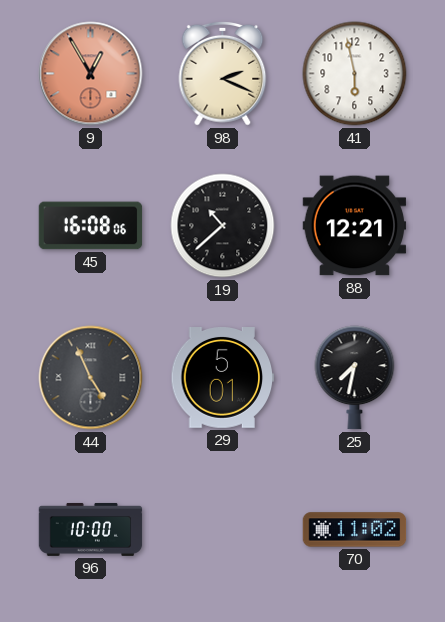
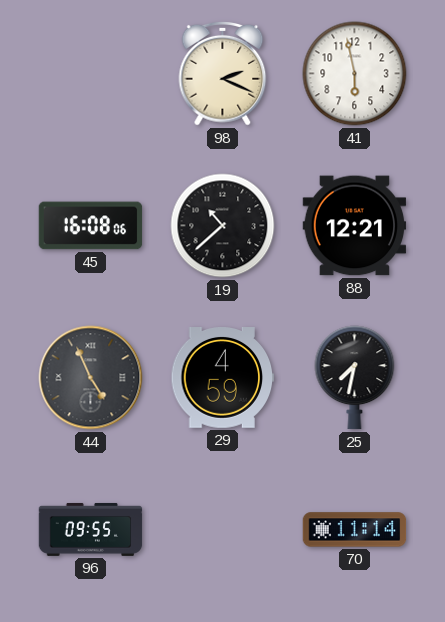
9: 12:55 -> none
29: 5:01 -> 4:59
96: 10:00 -> 09:55
70: 11:02 -> 11:14
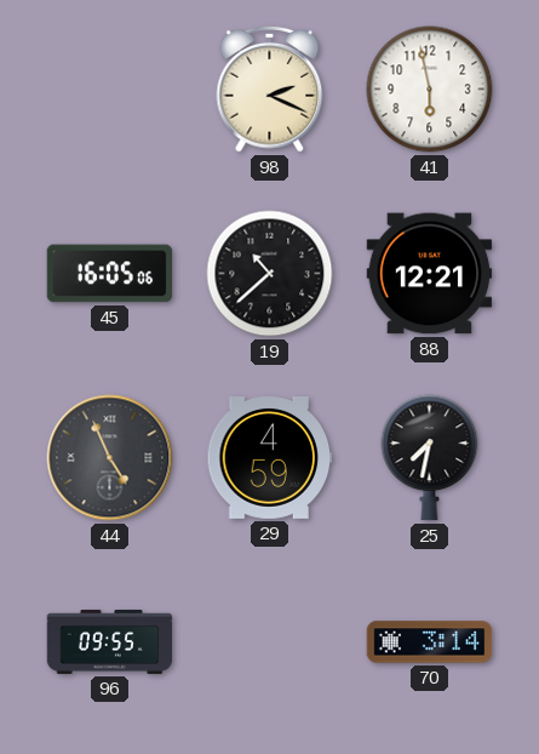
45: 16:08 -> 16:05
70: 11:14 -> 3:14
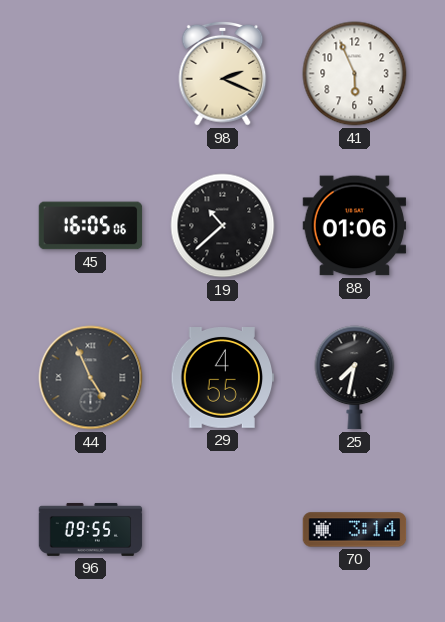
41: 5:58 -> 5:56
88: 12:21 -> 01:06
29: 4:59 -> 4:55
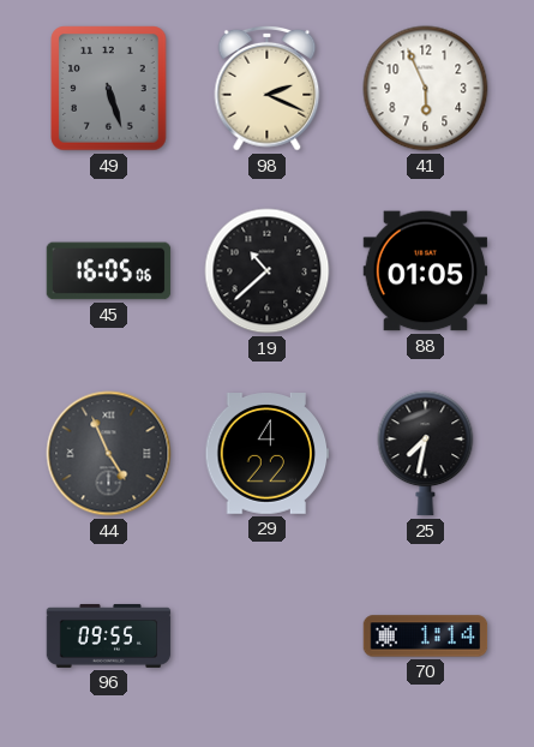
49: none -> 5:27
88: 01:06 -> 01:05
29: 4:55 -> 4:22
70: 3:14 -> 1:14
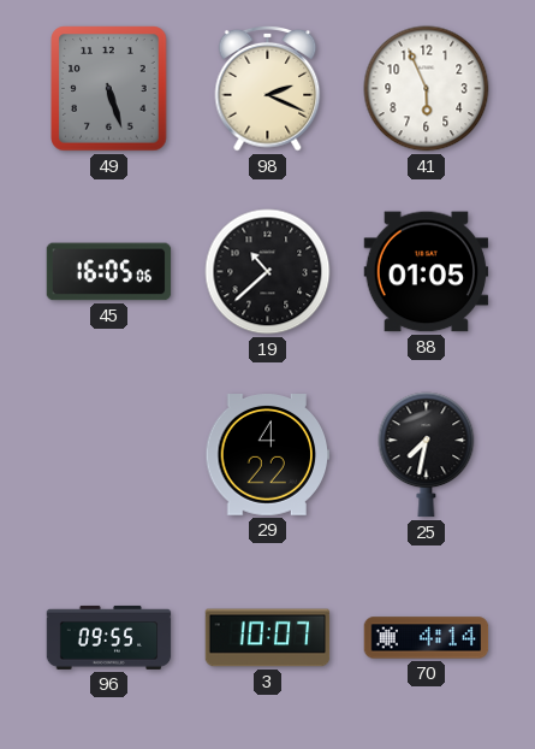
44: 4:56 -> none
3: none -> 10:07
70: 1:14 -> 4:14
